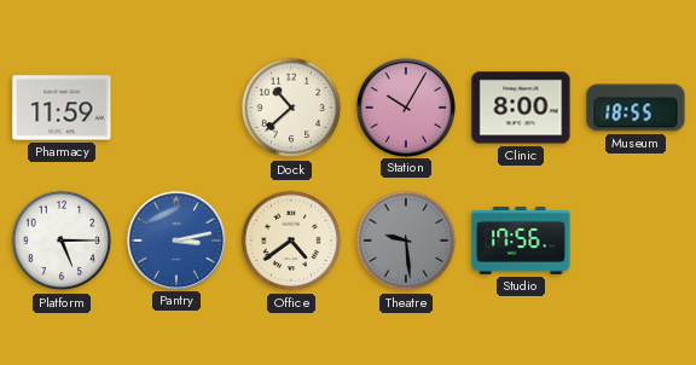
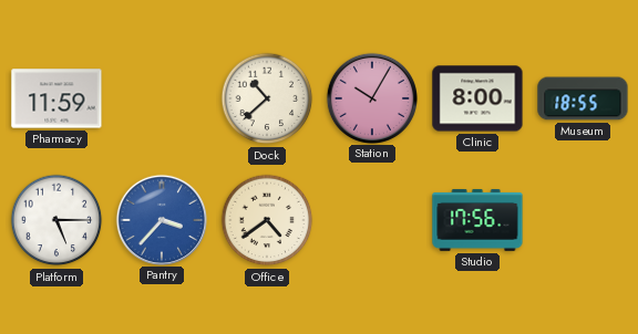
Pantry: 3:13 -> 3:37
Theatre: 9:29 -> none
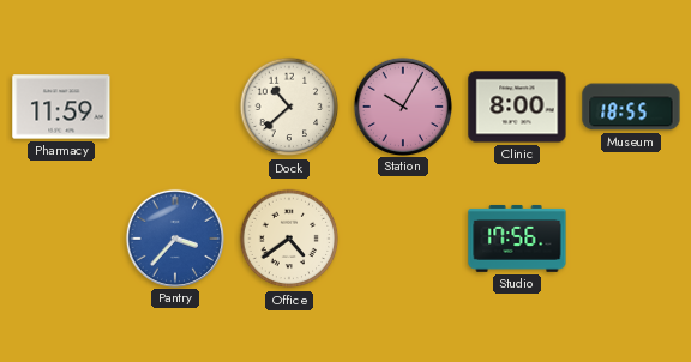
Platform: 5:15 -> none
